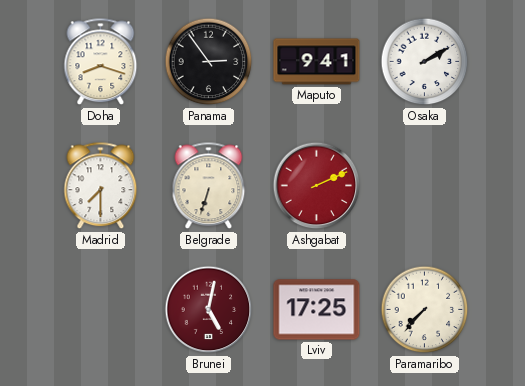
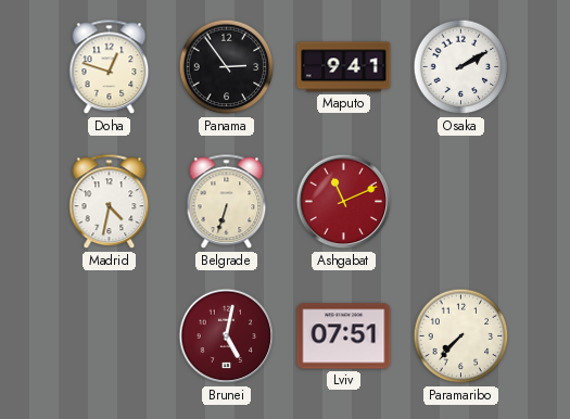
Doha: 8:18 -> 12:48
Madrid: 7:30 -> 4:32
Ashgabat: 2:11 -> 11:11
Lviv: 17:25 -> 07:51
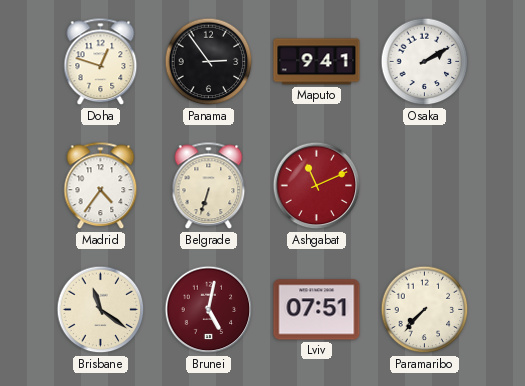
Madrid: 4:32 -> 4:36
Brisbane: none -> 11:21
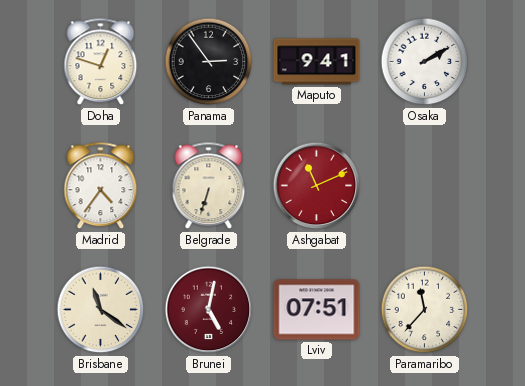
Paramaribo: 7:37 -> 11:37
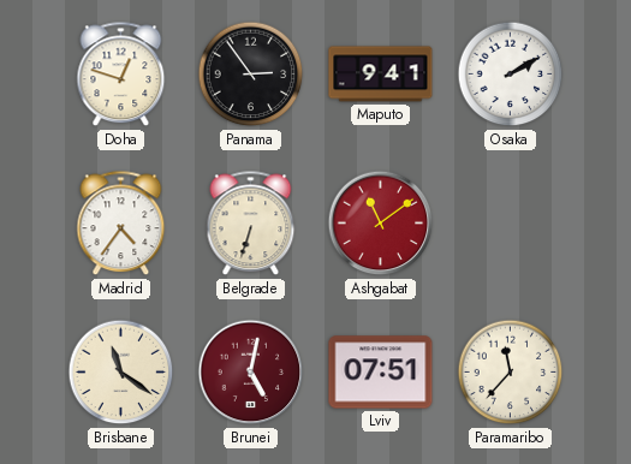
Ashgabat: 11:11 -> 11:09
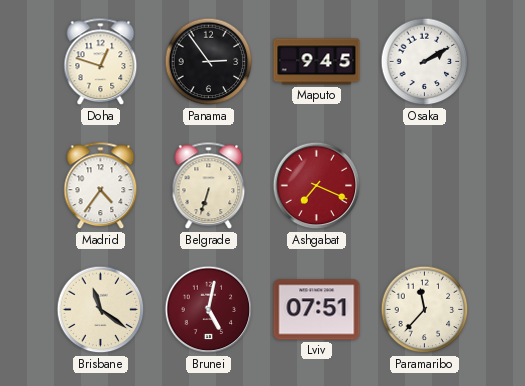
Maputo: 9:41 -> 9:45
Ashgabat: 11:09 -> 7:19
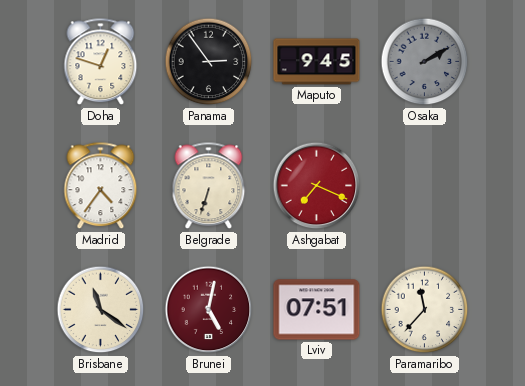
Osaka dial: white -> grey
